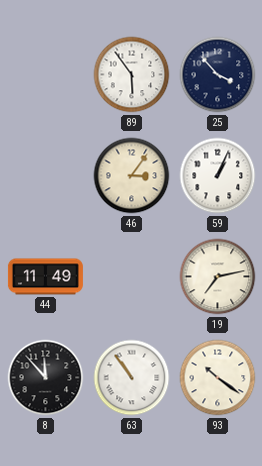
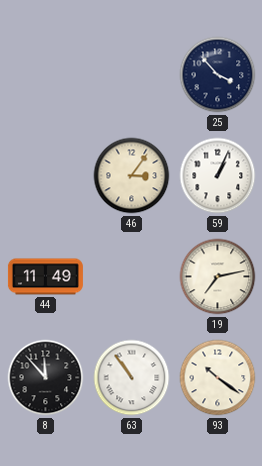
89: 5:54 -> none
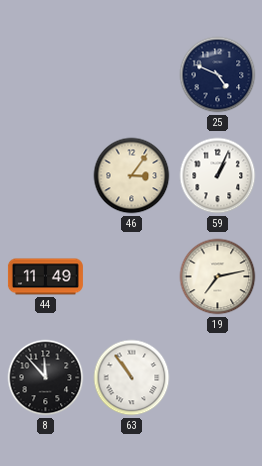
25: 3:53 -> 4:49
93: 10:21 -> none
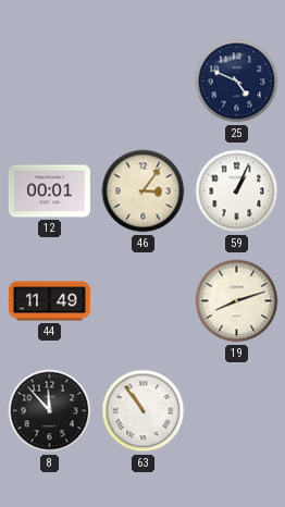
12: none -> 00:01
19: 7:13 -> 8:12
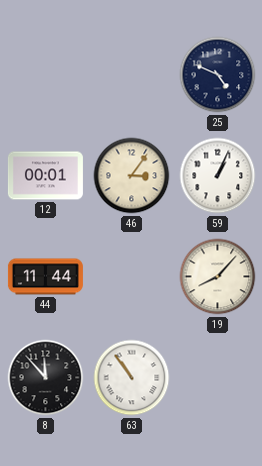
44: 11:49 -> 11:44
19: 8:12 -> 8:07
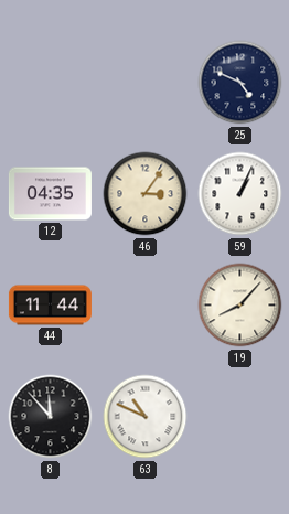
12: 00:01 -> 04:35
63: 10:54 -> 10:49
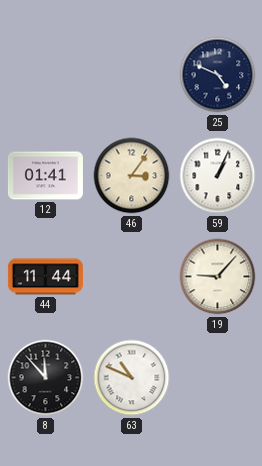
12: 04:35 -> 01:41
19: 8:07 -> 9:07
